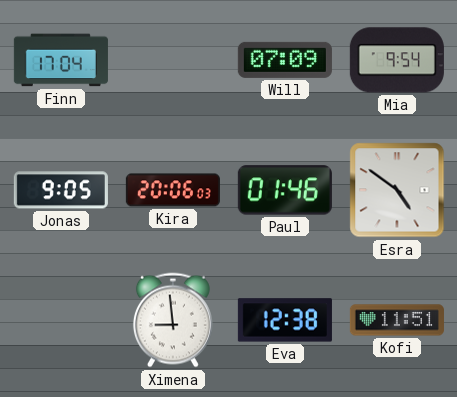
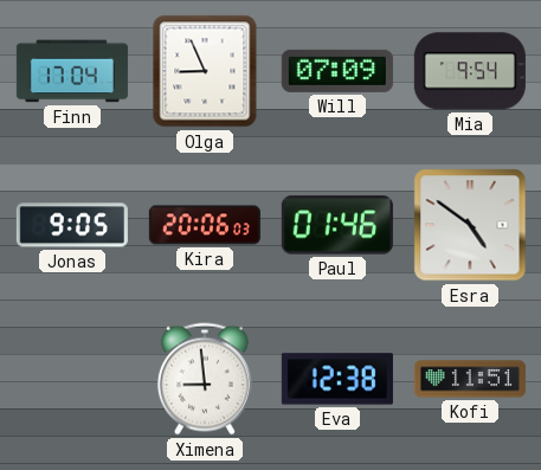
Olga: none -> 8:56
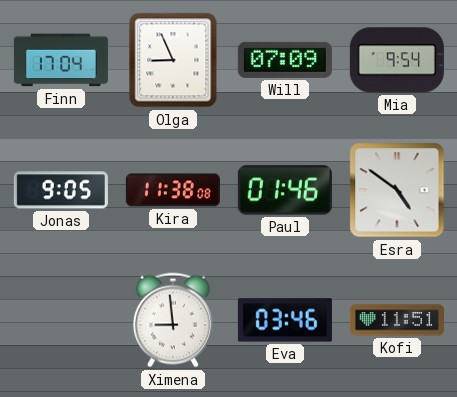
Kira: 20:06 -> 11:38
Eva: 12:38 -> 03:46
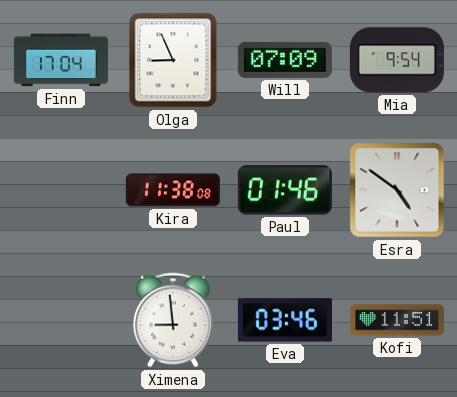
Jonas: 9:05 -> none
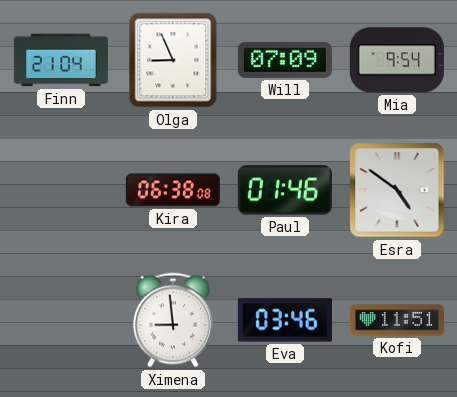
Finn: 17:04 -> 21:04
Kira: 11:38 -> 06:38
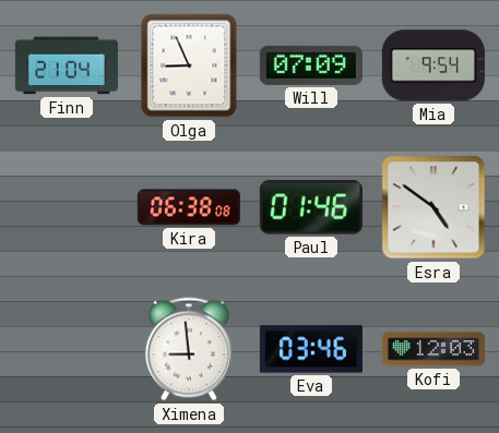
Kofi: 11:51 -> 12:03
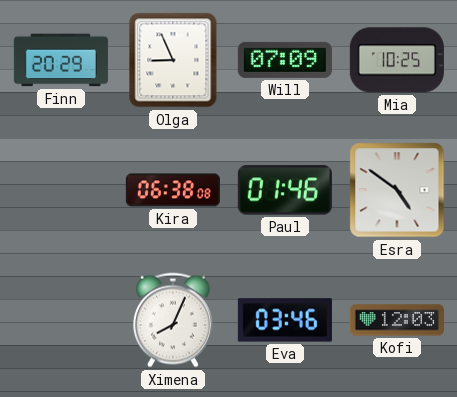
Finn: 21:04 -> 20:29
Mia: 9:54 -> 10:25
Ximena: 8:59 -> 8:04
